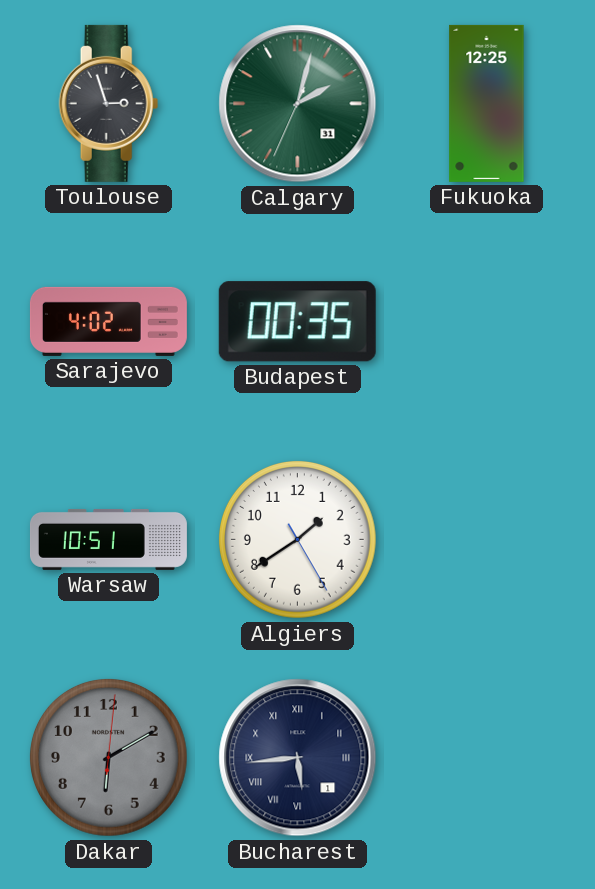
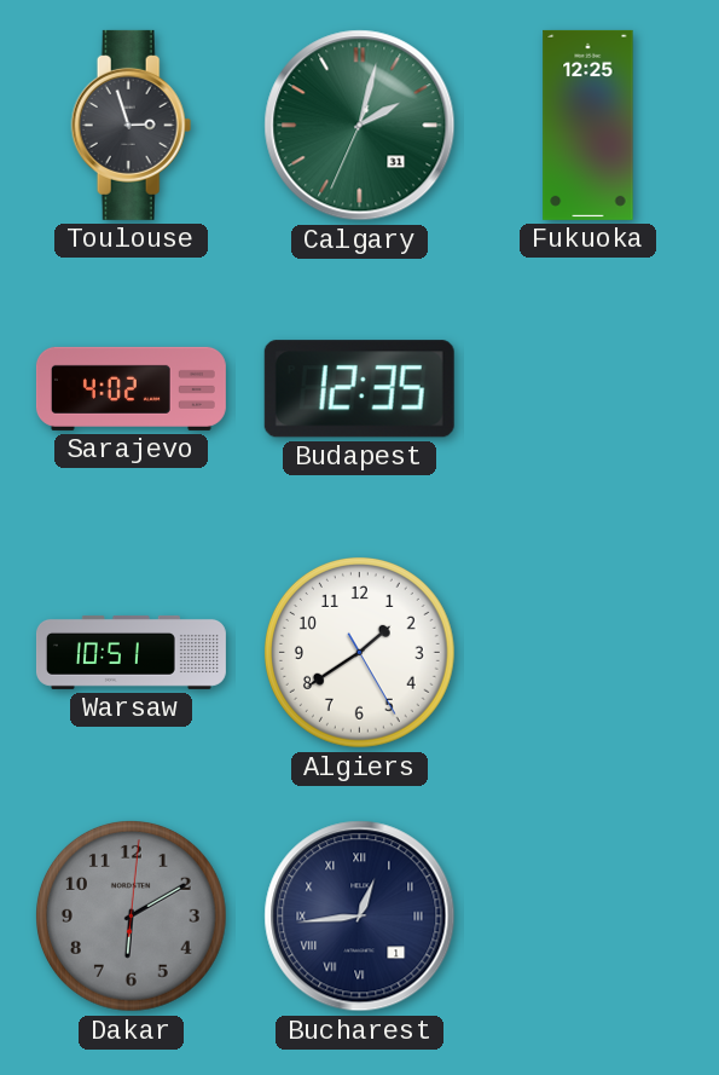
Budapest: 00:35 -> 12:35
Bucharest: 5:44 -> 12:44
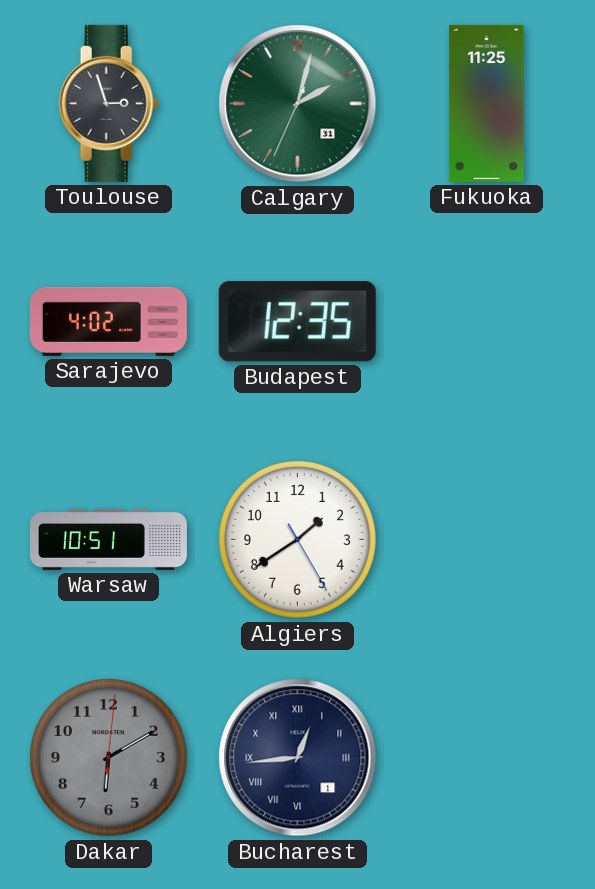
Fukuoka: 12:25 -> 11:25
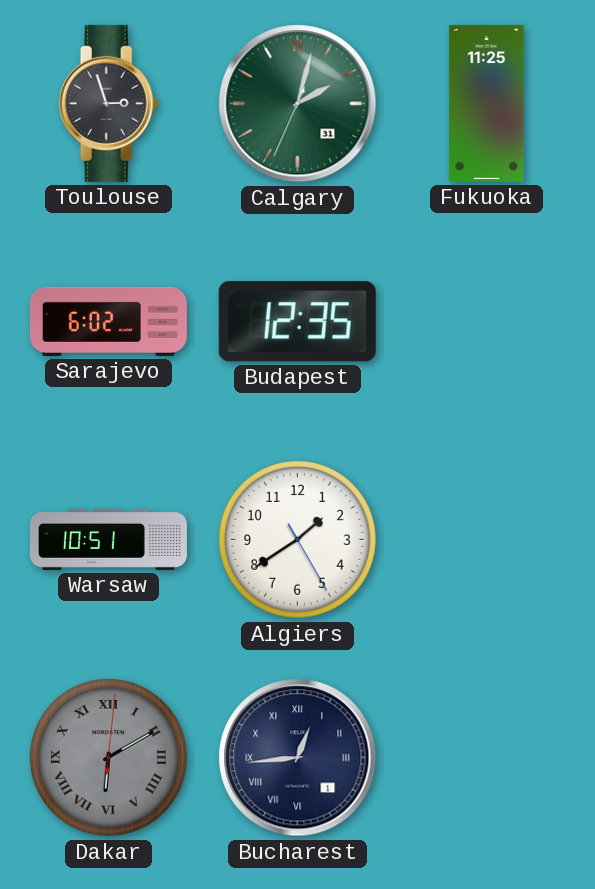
Sarajevo: 4:02 -> 6:02
Dakar numerals: Arabic -> Roman
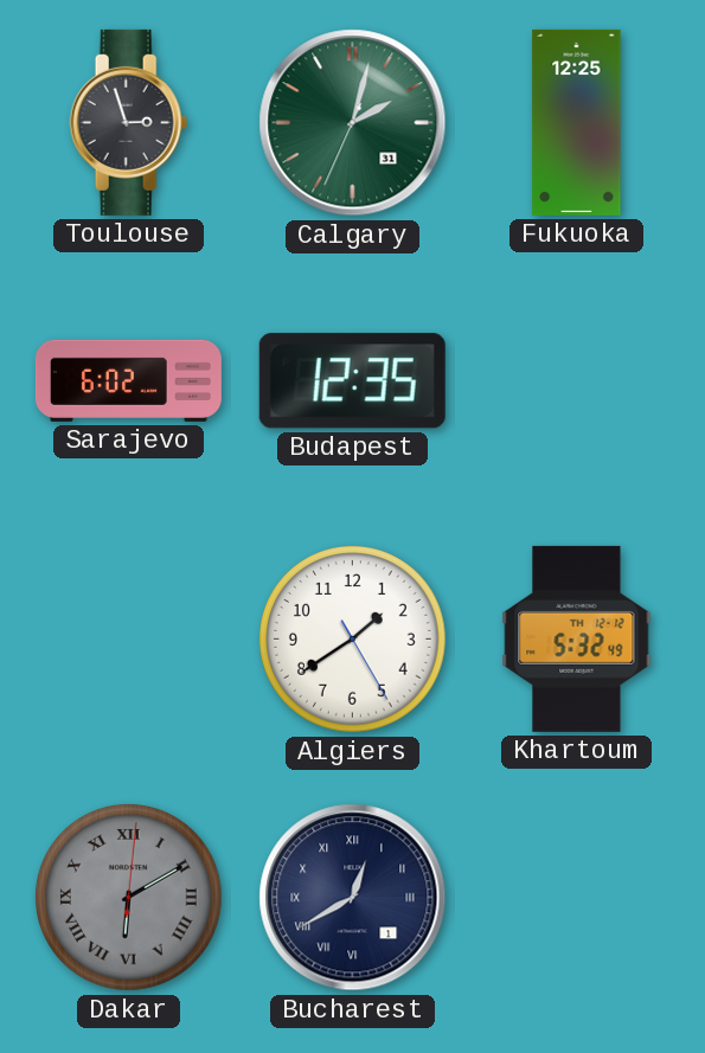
Fukuoka: 11:25 -> 12:25
Warsaw: 10:51 -> none
Khartoum: none -> 5:32
Bucharest: 12:44 -> 12:40
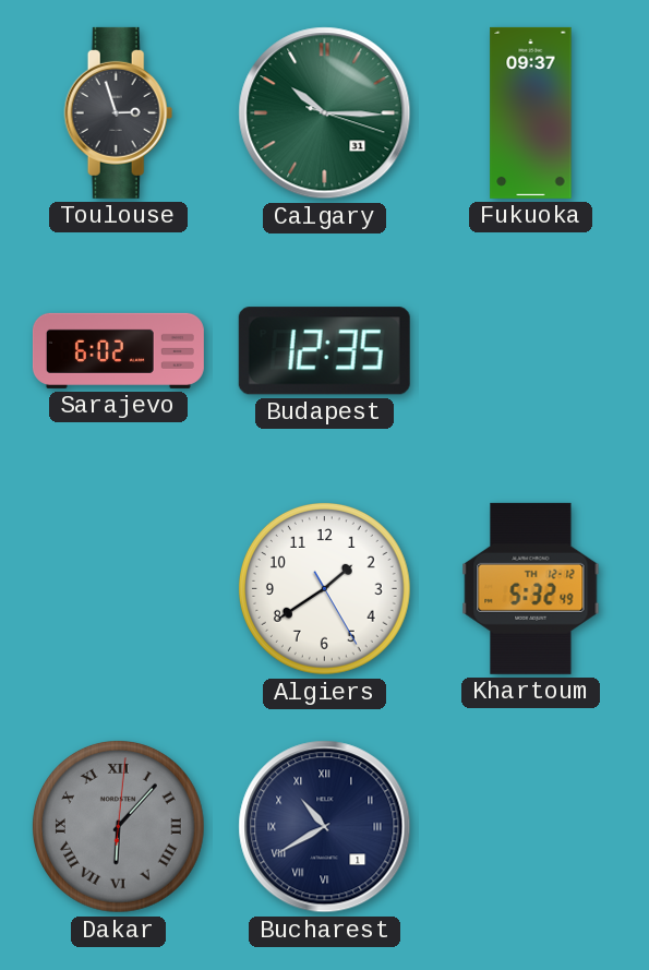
Calgary: 2:02 -> 10:15
Fukuoka: 12:25 -> 09:37
Dakar: 6:10 -> 6:07
Bucharest: 12:40 -> 10:40
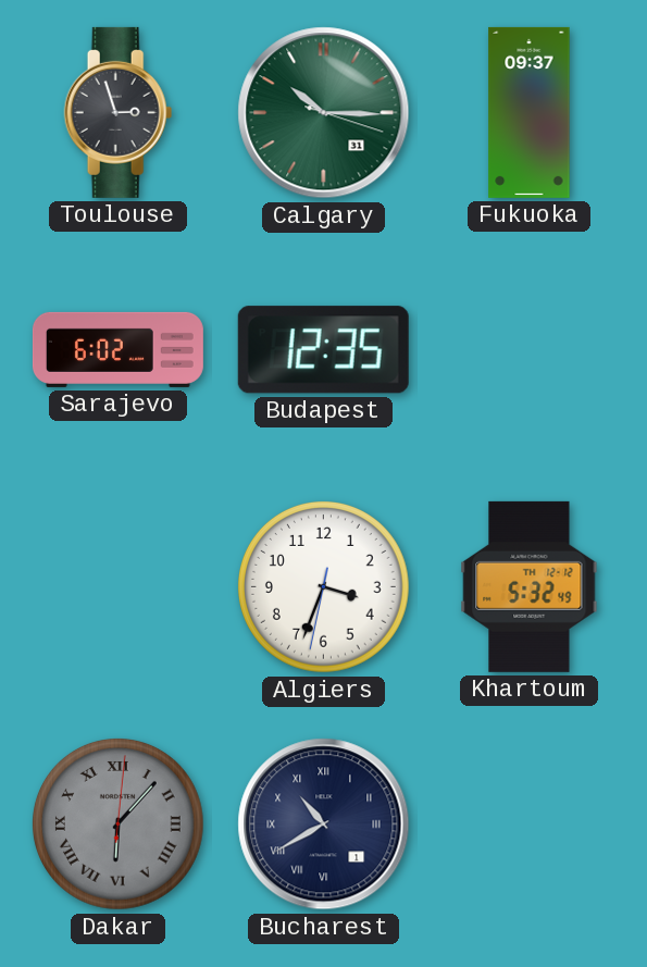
Algiers: 1:39 -> 3:33
